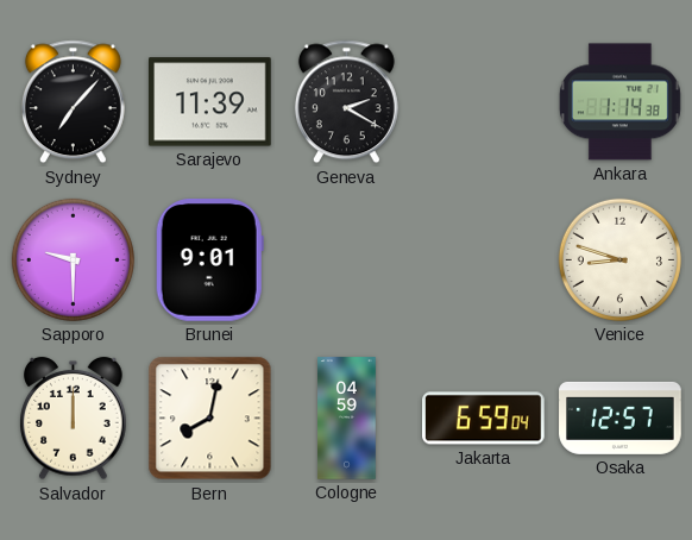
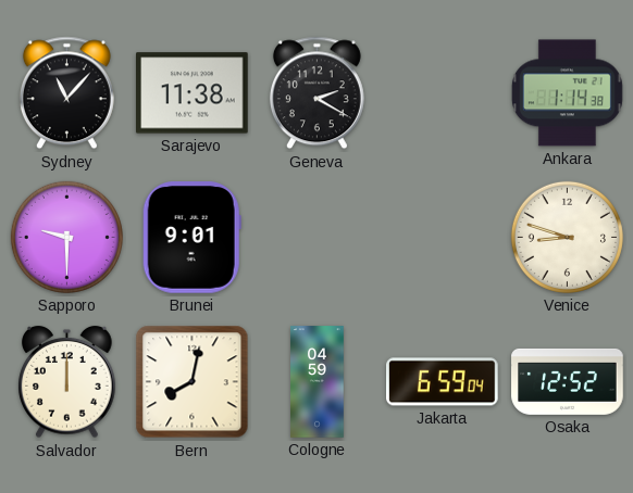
Sydney: 7:07 -> 11:07
Sarajevo: 11:39 -> 11:38
Osaka: 12:57 -> 12:52
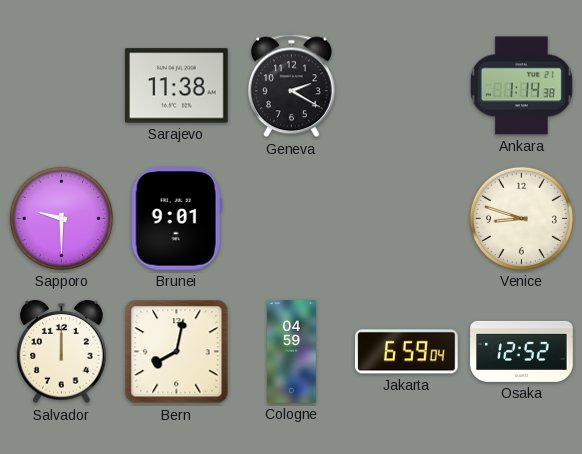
Sydney: 11:07 -> none
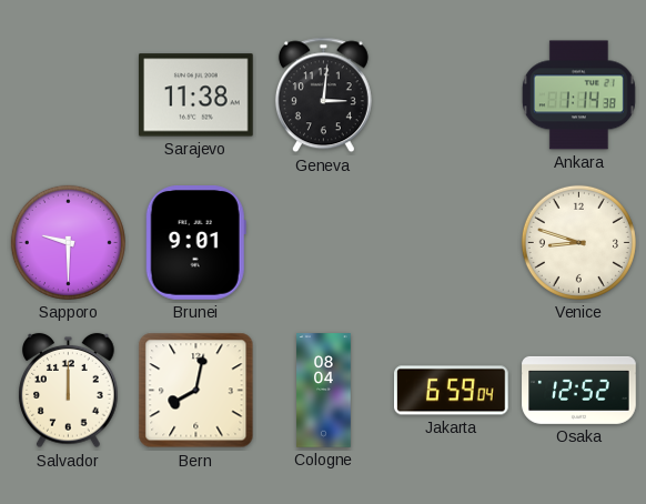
Geneva: 2:20 -> 3:01
Cologne: 04:59 -> 08:04
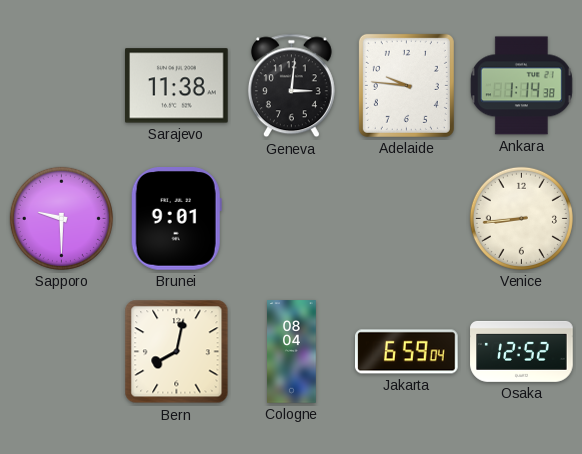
Adelaide: none -> 9:46
Venice: 8:48 -> 8:44
Salvador: 12:00 -> none
